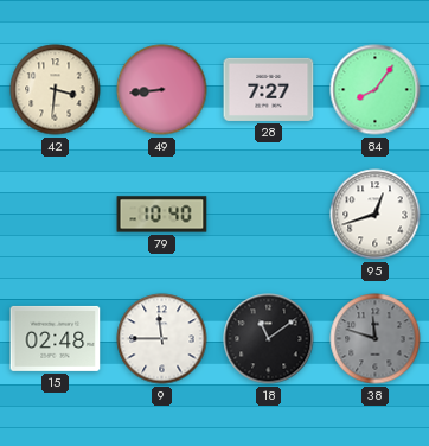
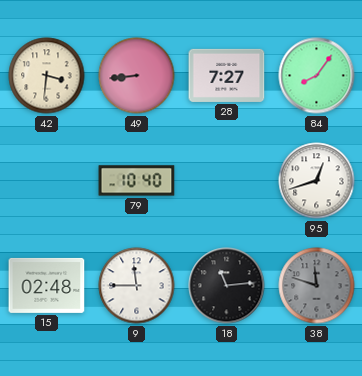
18: 11:09 -> 11:14
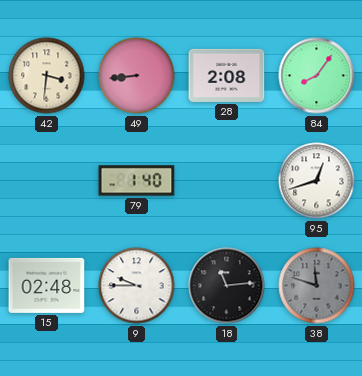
28: 7:27 -> 2:08
79: 10:40 -> 1:40
9: 11:45 -> 9:45
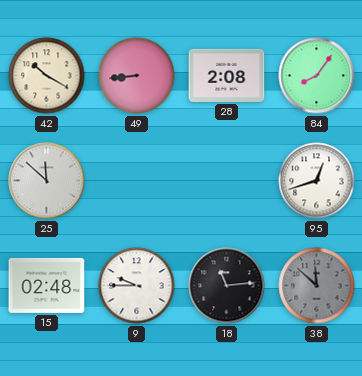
42: 3:31 -> 10:20
25: none -> 11:52
79: 1:40 -> none
38: 11:48 -> 11:52
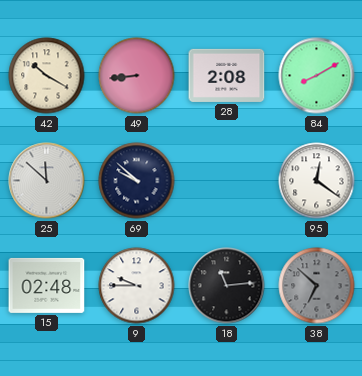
84: 8:06 -> 8:10
69: none -> 9:52
95: 12:42 -> 12:21
38: 11:52 -> 6:52
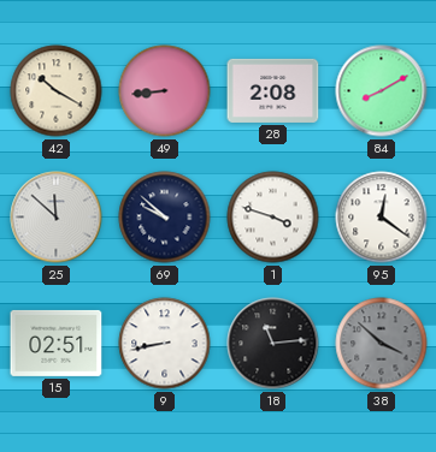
1: none -> 3:48
15: 02:48 -> 02:51
9: 9:45 -> 8:43
38: 6:52 -> 3:52
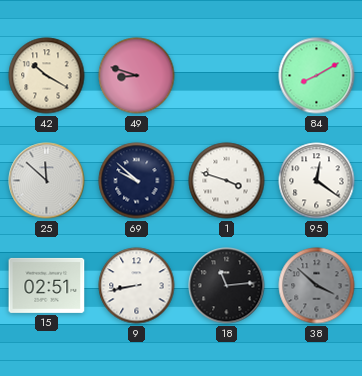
49: 8:44 -> 8:48
28: 2:08 -> none
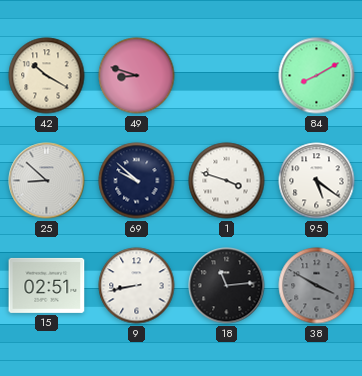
25: 11:52 -> 8:52
95: 12:21 -> 5:21
38: 3:52 -> 3:50
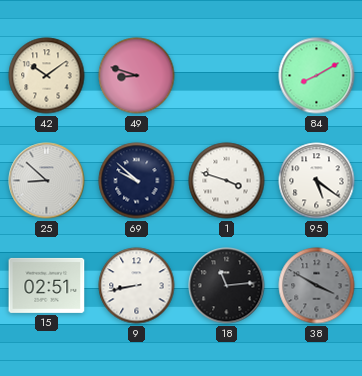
42: 10:20 -> 10:09
